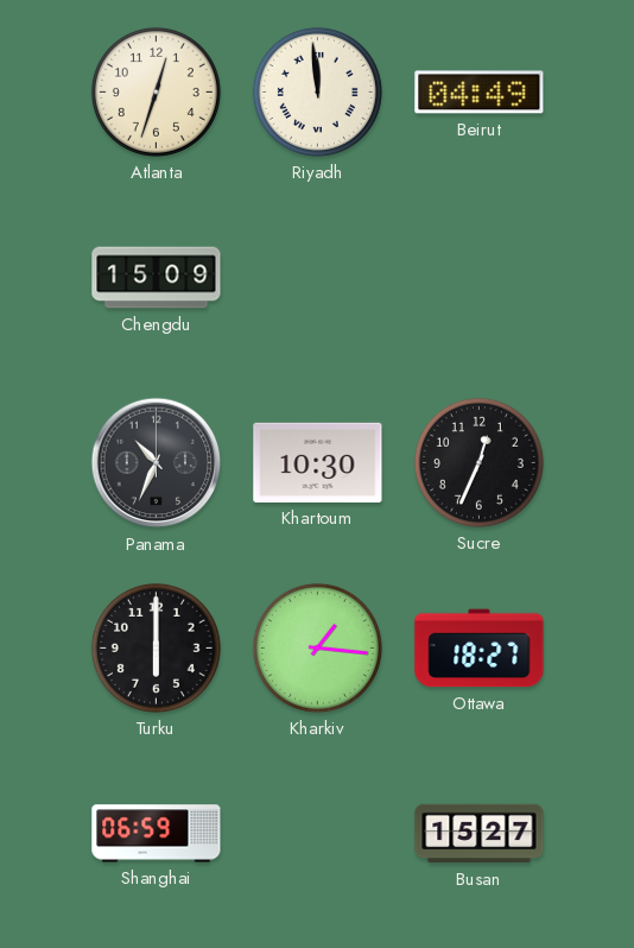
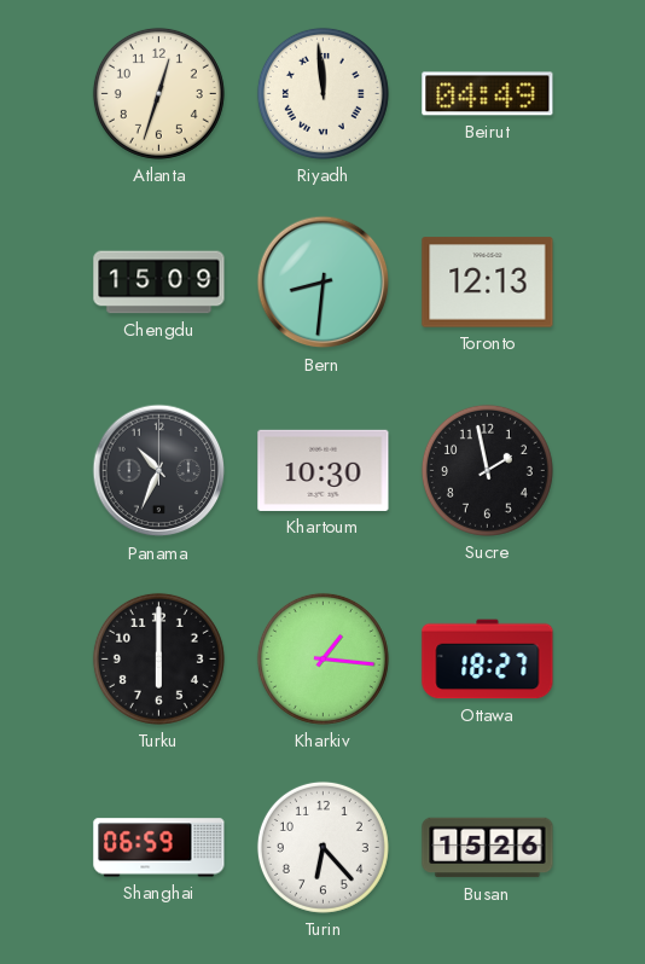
Bern: none -> 8:31
Toronto: none -> 12:13
Sucre: 12:34 -> 1:58
Turin: none -> 6:23
Busan: 15:27 -> 15:26
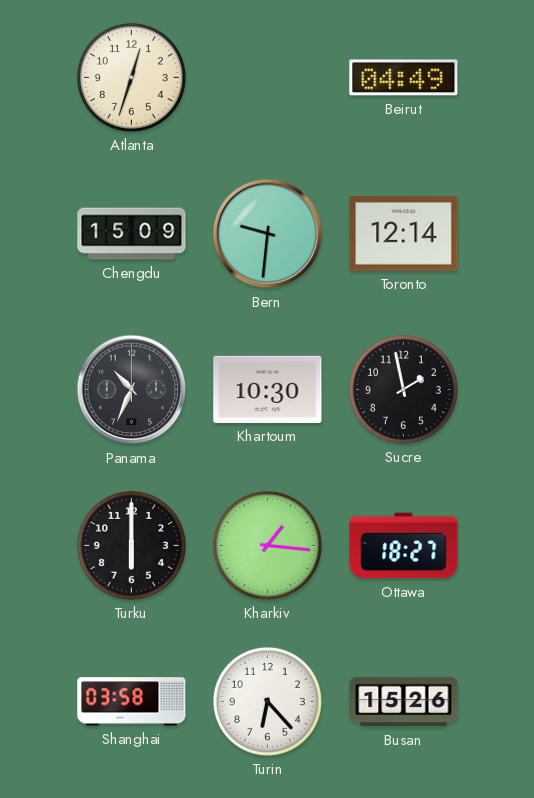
Riyadh: 11:59 -> none
Bern: 8:31 -> 9:31
Toronto: 12:13 -> 12:14
Shanghai: 06:59 -> 03:58
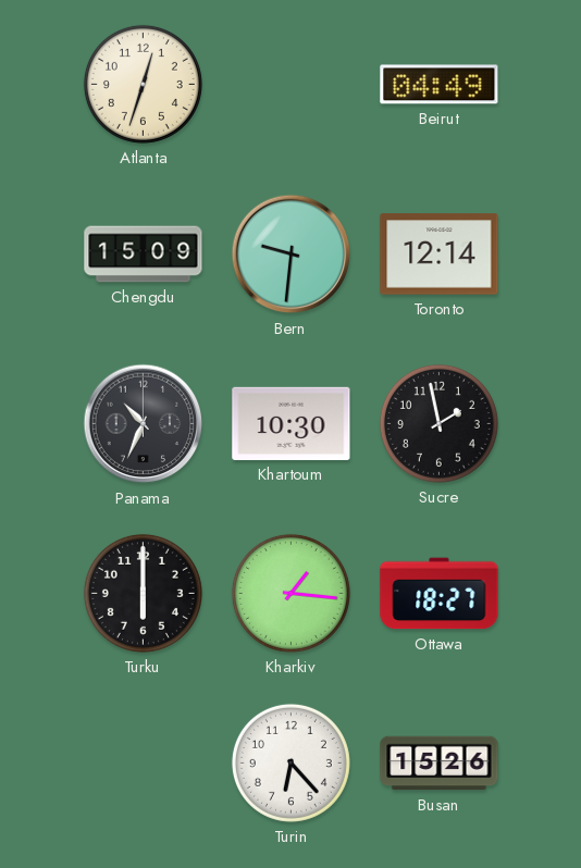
Shanghai: 03:58 -> none
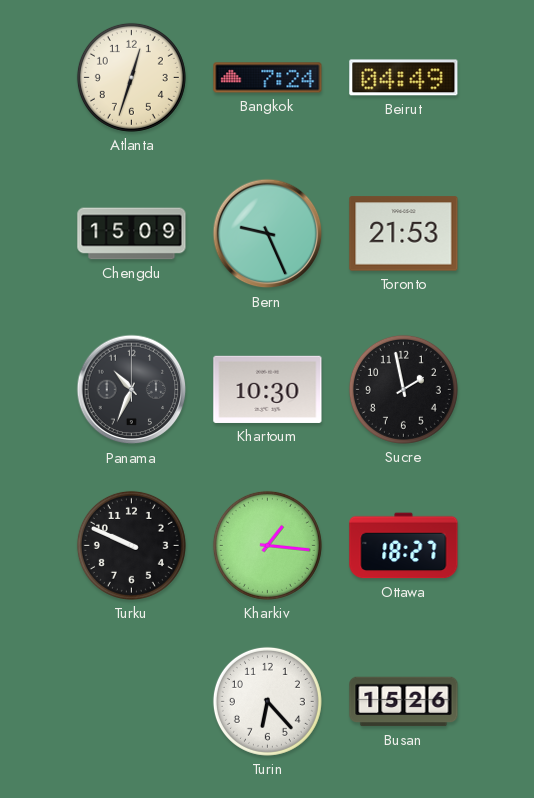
Bangkok: none -> 7:24
Bern: 9:31 -> 9:26
Toronto: 12:14 -> 21:53
Turku: 6:00 -> 9:49
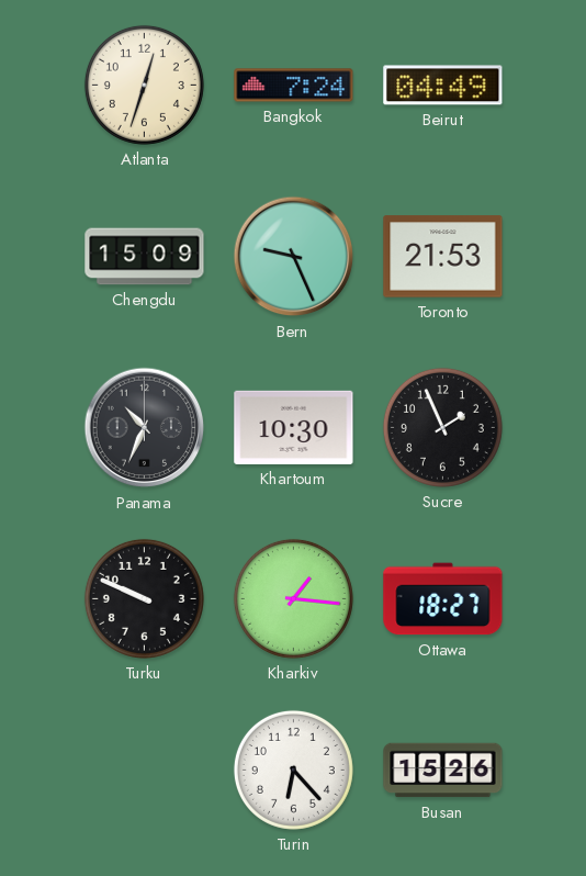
Sucre: 1:58 -> 1:56
